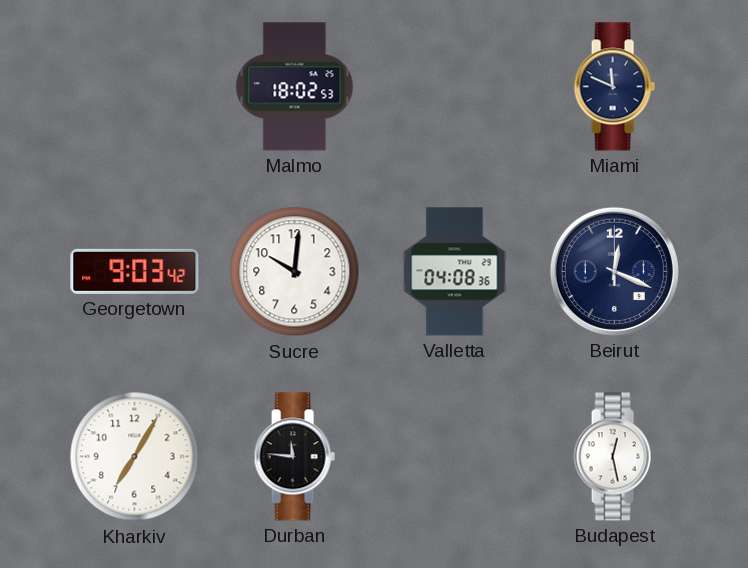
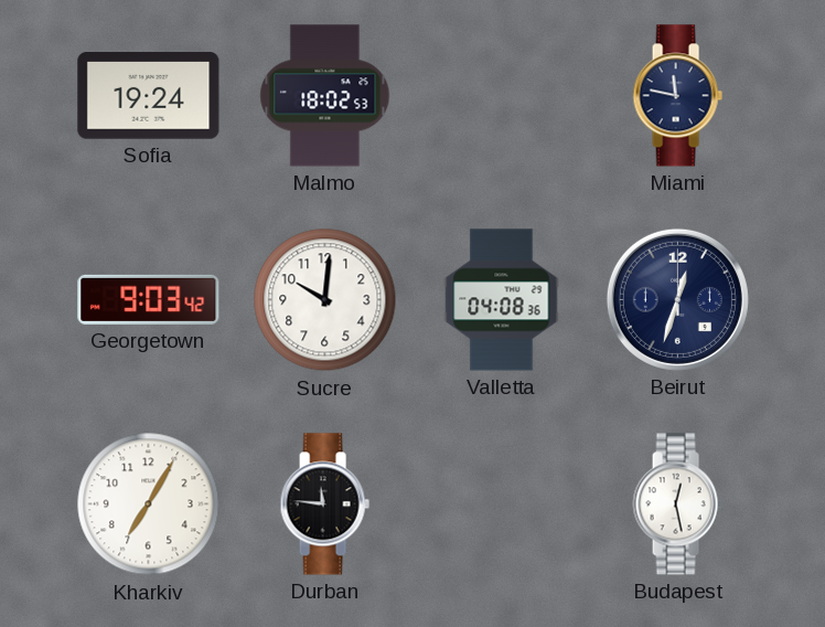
Sofia: none -> 19:24
Miami: 11:49 -> 11:47
Beirut: 12:19 -> 12:33
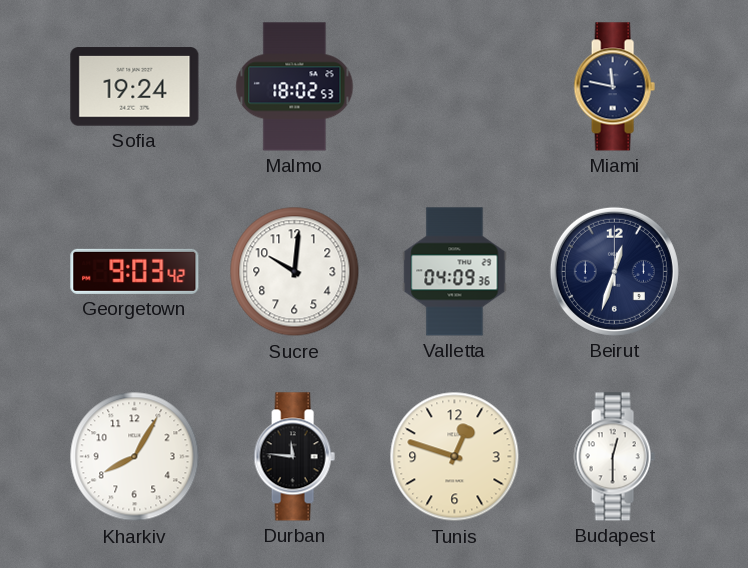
Valletta: 04:08 -> 04:09
Kharkiv: 7:05 -> 8:05
Tunis: none -> 12:48
Budapest: 12:28 -> 12:30
